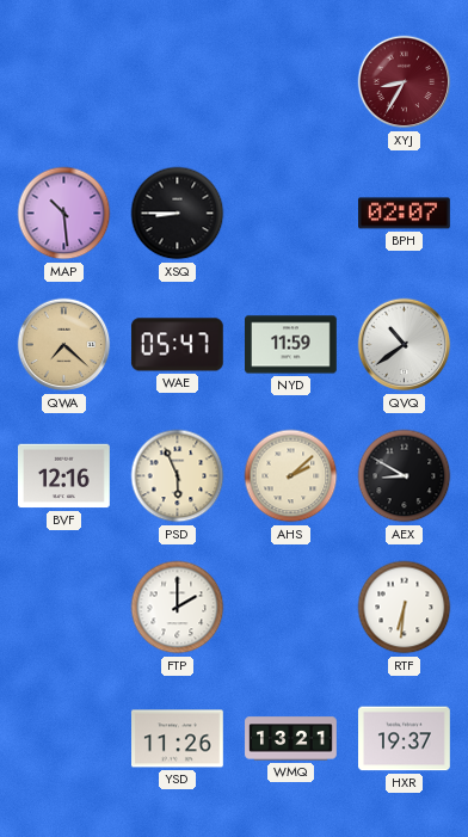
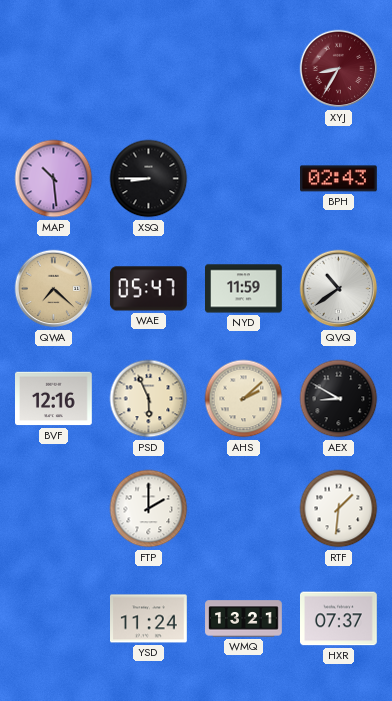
BPH: 02:07 -> 02:43
RTF: 6:31 -> 1:31
YSD: 11:26 -> 11:24
HXR: 19:37 -> 07:37
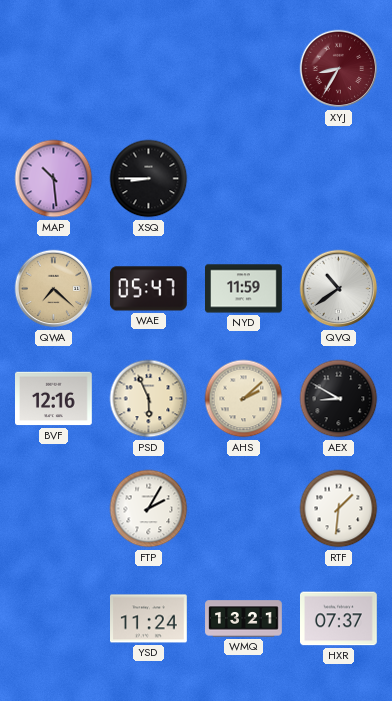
BPH: 02:43 -> none
FTP: 2:00 -> 2:05
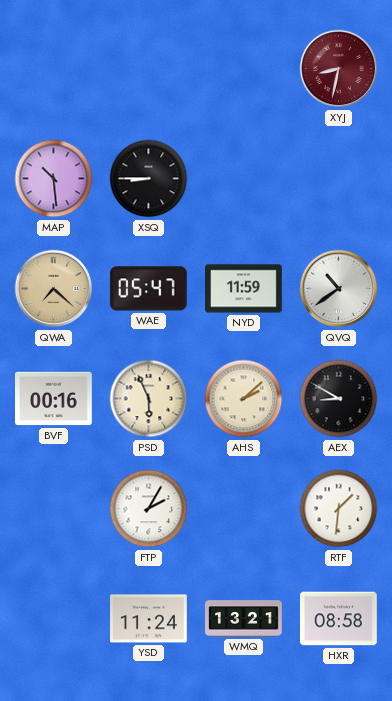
XYJ: 8:35 -> 8:32
BVF: 12:16 -> 00:16
HXR: 07:37 -> 08:58
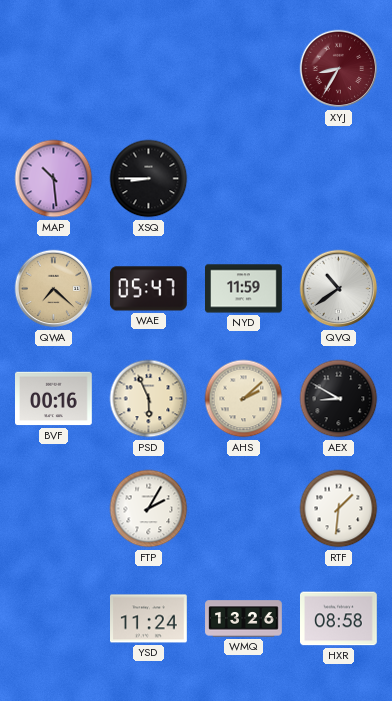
XYJ: 8:32 -> 8:35
WMQ: 13:21 -> 13:26
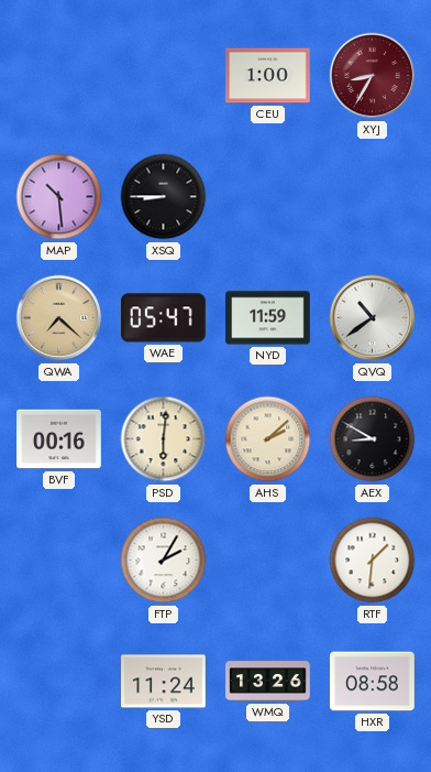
CEU: none -> 1:00
PSD: 5:56 -> 6:01
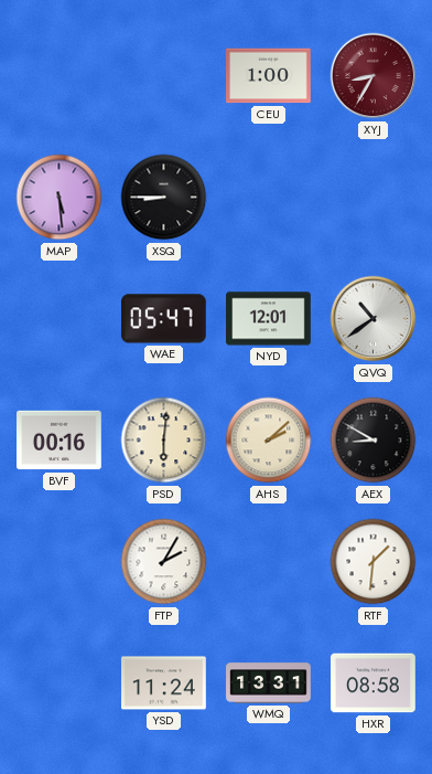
MAP: 10:29 -> 5:29
QWA: 7:22 -> none
NYD: 11:59 -> 12:01
WMQ: 13:26 -> 13:31
